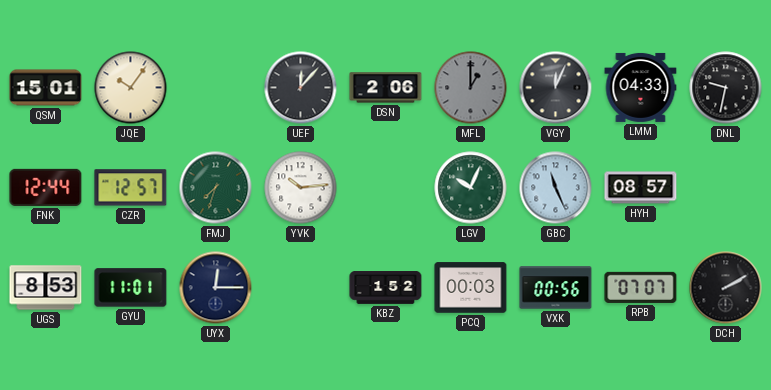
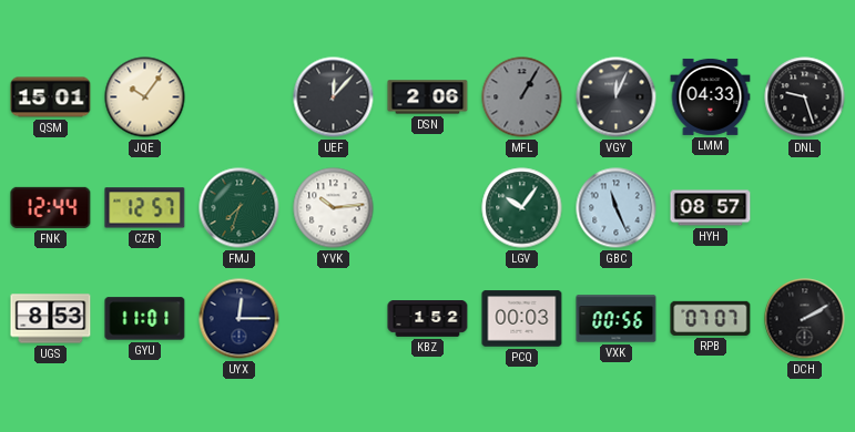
MFL: 1:00 -> 1:05
DNL: 9:32 -> 9:27
LGV: 10:04 -> 10:06
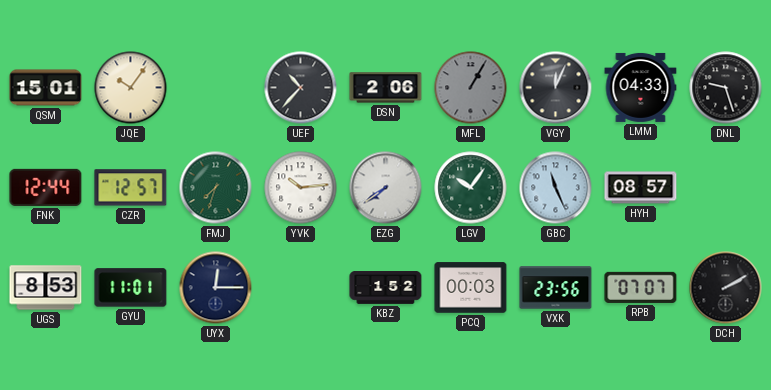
UEF: 12:07 -> 10:37
EZG: none -> 7:39
VXK: 00:56 -> 23:56
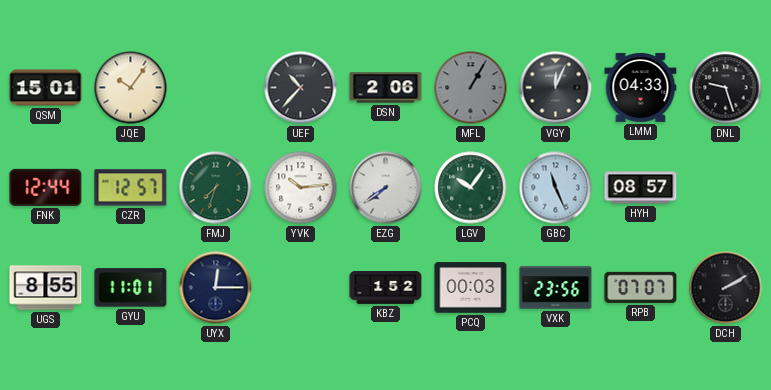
UGS: 8:53 -> 8:55
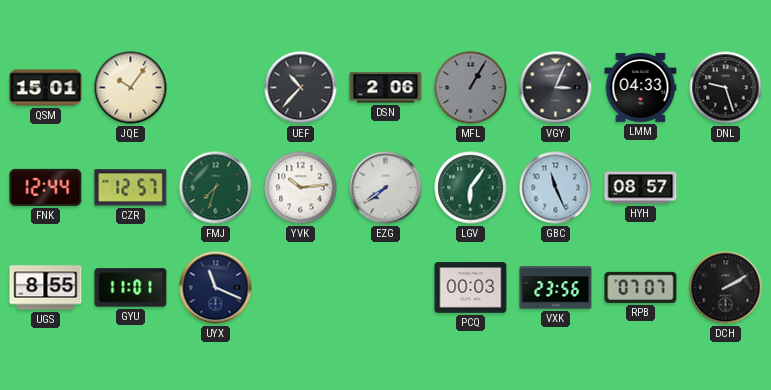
VGY: 12:04 -> 3:04
LGV: 10:06 -> 6:06
UYX: 12:15 -> 11:19
KBZ: 1:52 -> none
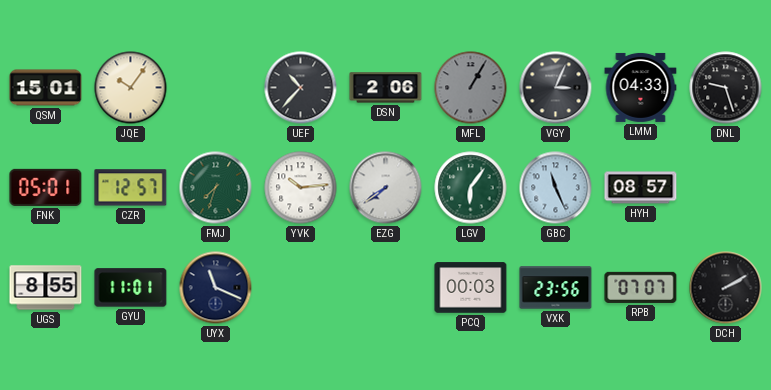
FNK: 12:44 -> 05:01
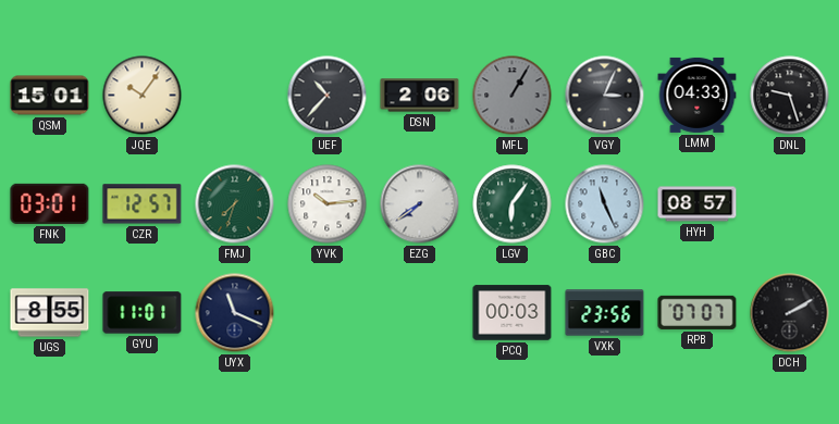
FNK: 05:01 -> 03:01
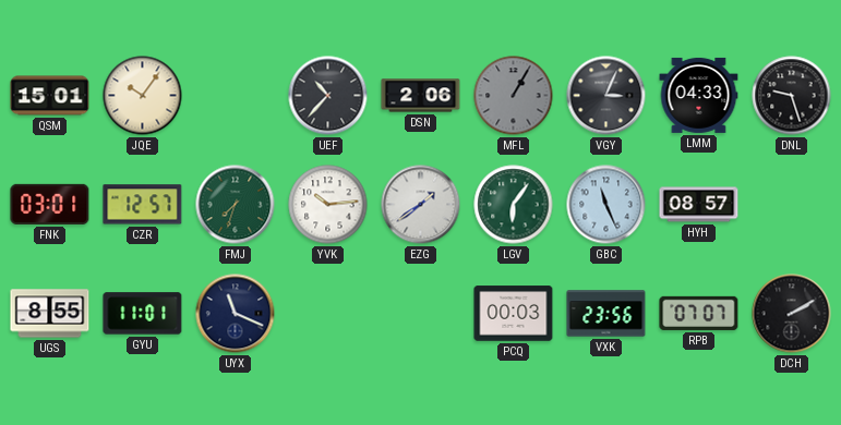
EZG: 7:39 -> 1:39
